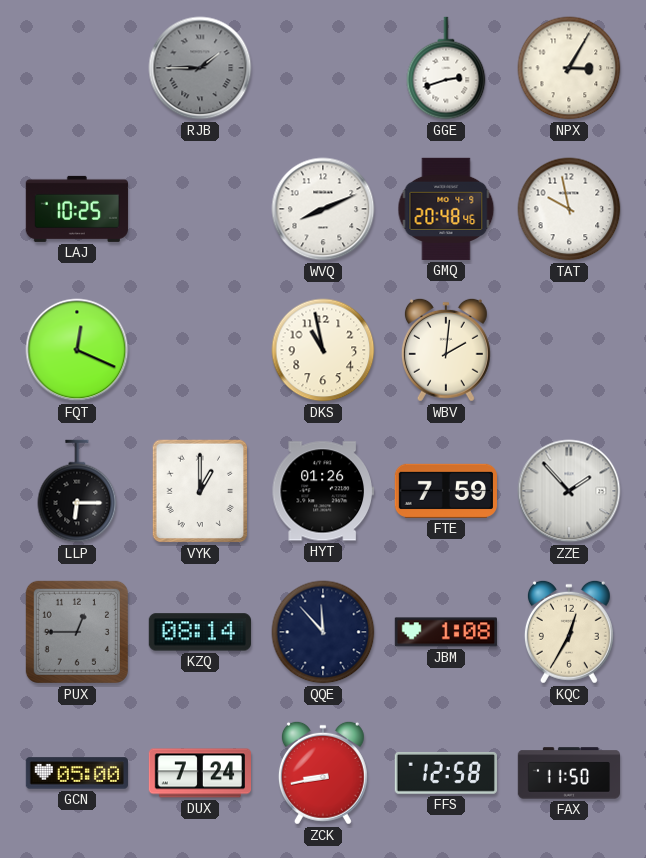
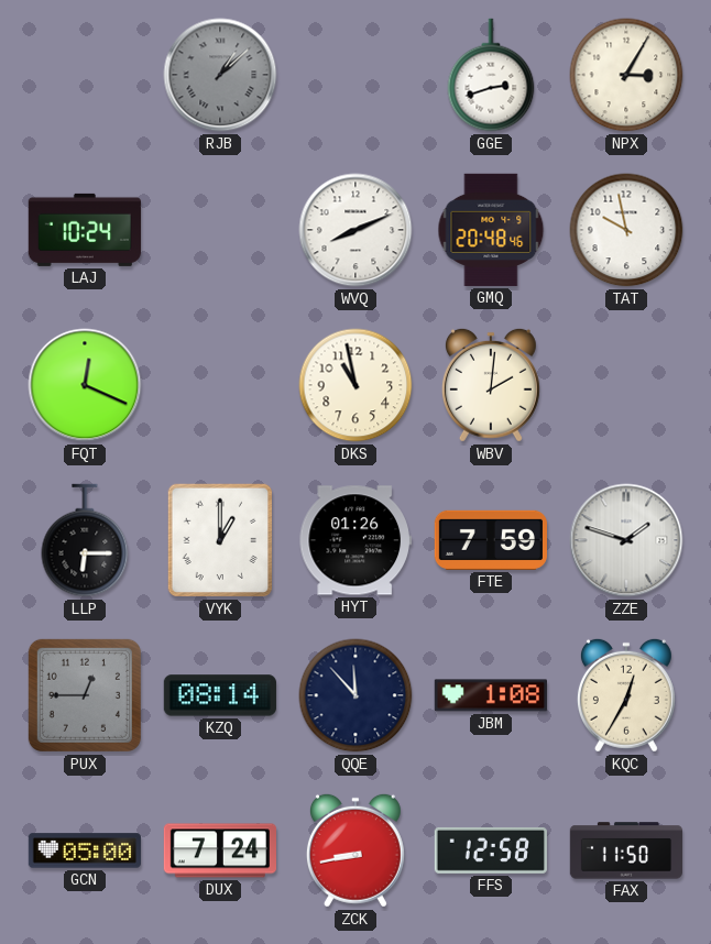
RJB: 1:45 -> 1:08
LAJ: 10:25 -> 10:24
ZZE: 1:53 -> 1:48
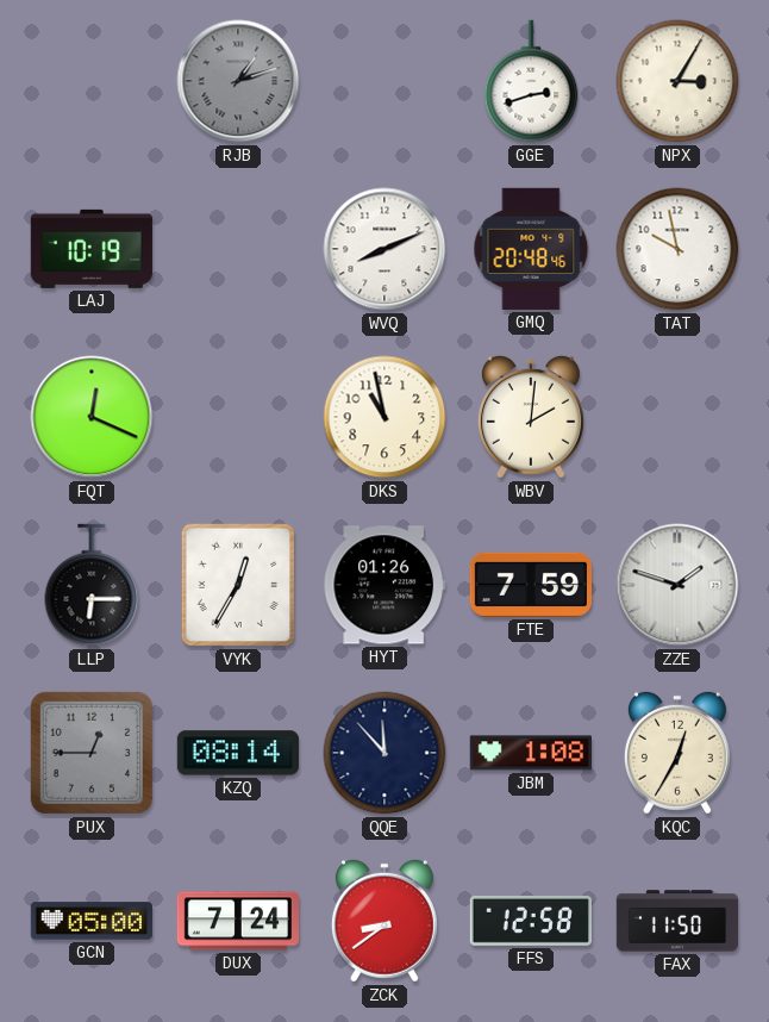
RJB: 1:08 -> 1:12
LAJ: 10:24 -> 10:19
VYK: 1:00 -> 12:35
ZCK: 8:43 -> 8:39
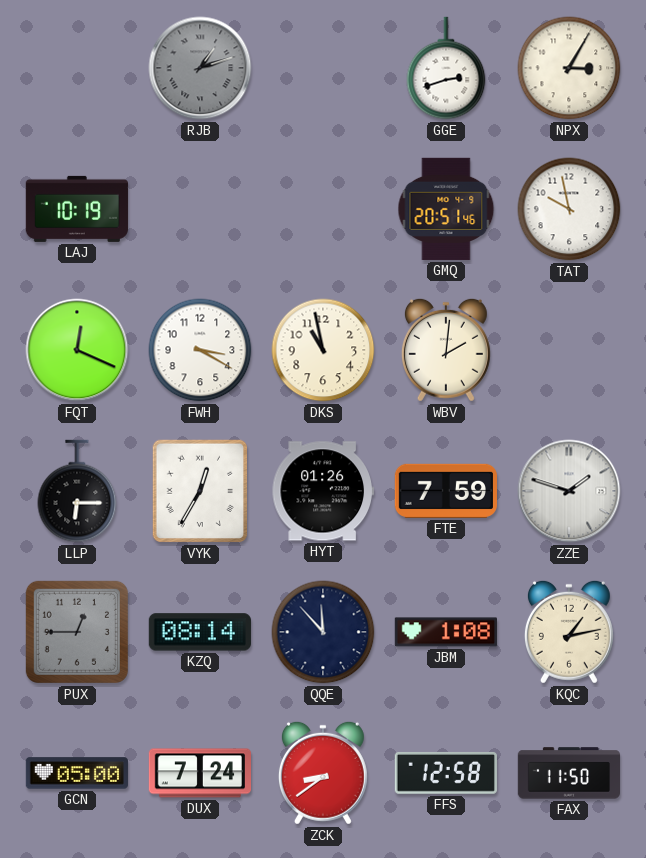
WVQ: 8:11 -> none
GMQ: 20:48 -> 20:51
FWH: none -> 3:20
KQC: 12:35 -> 1:13
